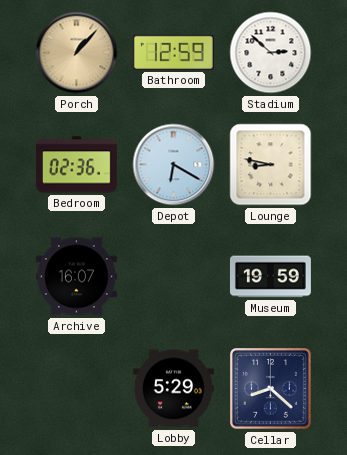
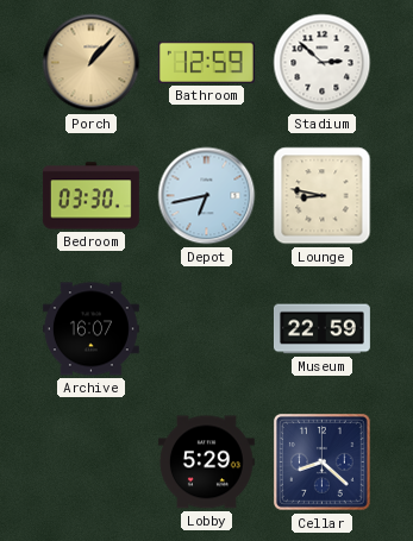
Bedroom: 02:36 -> 03:30
Depot: 6:20 -> 6:43
Museum: 19:59 -> 22:59
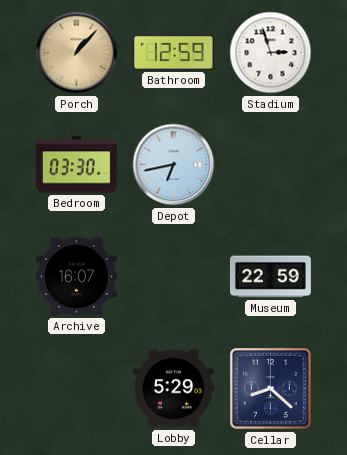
Stadium: 2:52 -> 2:57
Lounge: 8:47 -> none
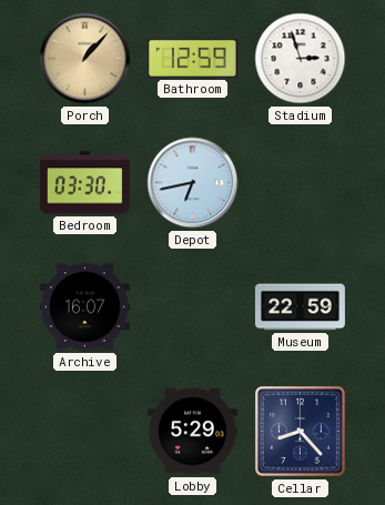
Cellar: 8:22 -> 8:23
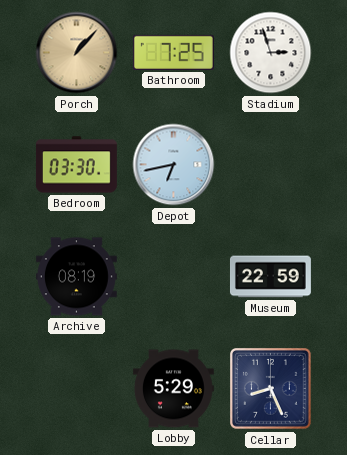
Bathroom: 12:59 -> 7:25
Archive: 16:07 -> 08:19
Cellar: 8:23 -> 8:26
